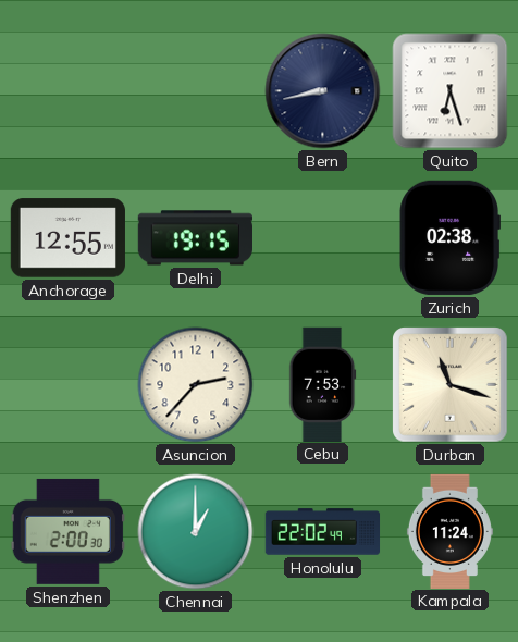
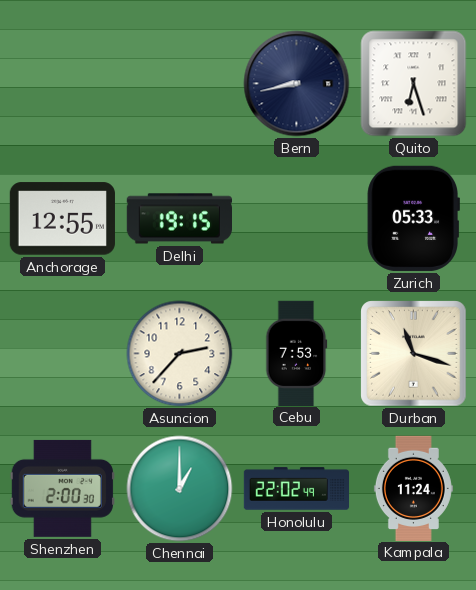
Zurich: 02:38 -> 05:33
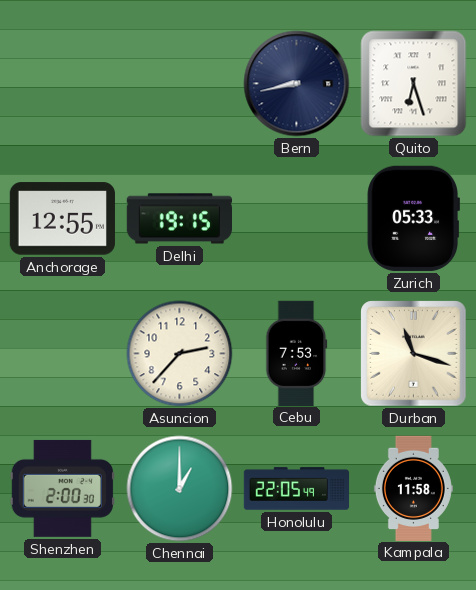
Honolulu: 22:02 -> 22:05
Kampala: 11:24 -> 11:58
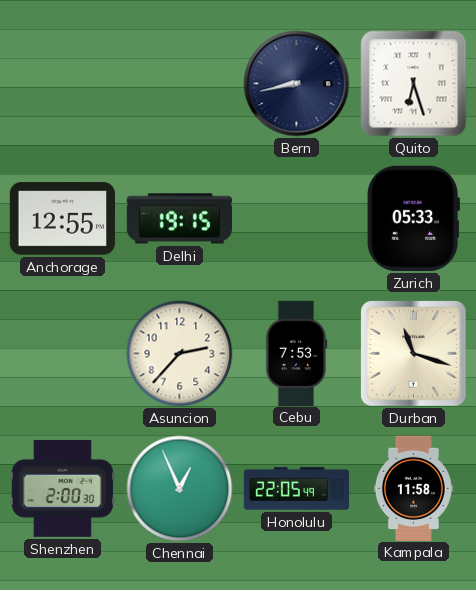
Chennai: 1:00 -> 12:56
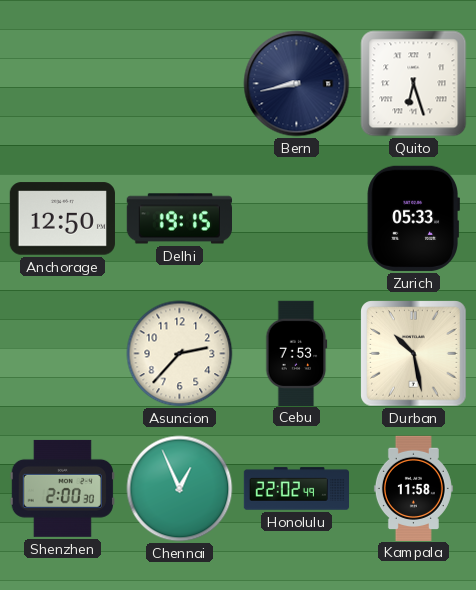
Anchorage: 12:55 -> 12:50
Durban: 11:18 -> 10:28
Honolulu: 22:05 -> 22:02
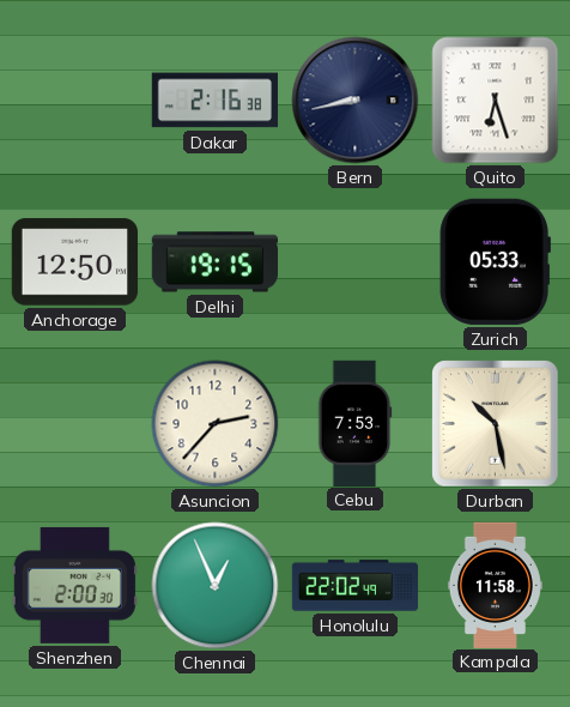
Dakar: none -> 2:16
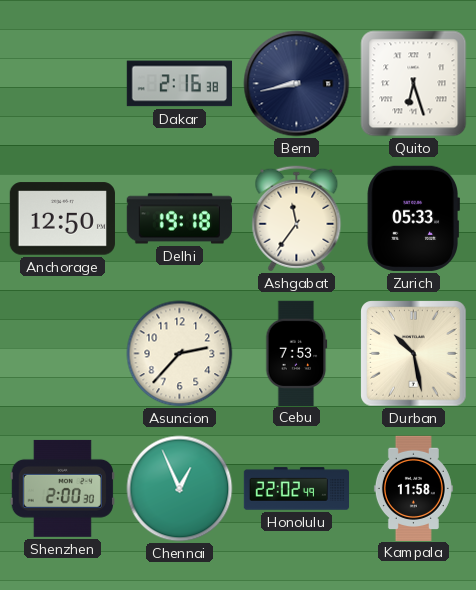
Delhi: 19:15 -> 19:18
Ashgabat: none -> 11:36
